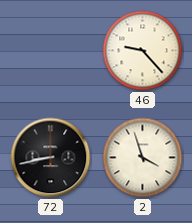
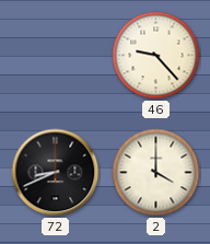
72: 8:43 -> 8:41
2: 3:57 -> 4:00
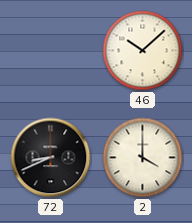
46: 9:23 -> 10:08
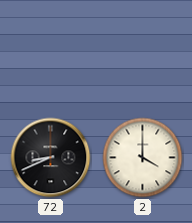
46: 10:08 -> none
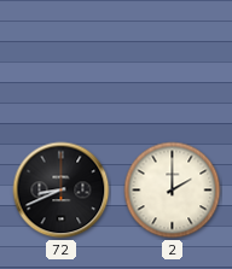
2: 4:00 -> 2:00
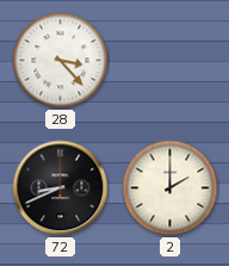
28: none -> 3:23
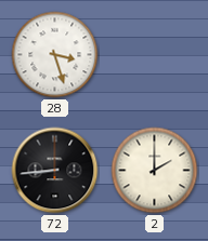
28: 3:23 -> 3:27
72: 8:41 -> 8:44
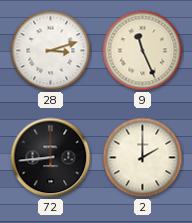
28: 3:27 -> 3:12
9: none -> 11:26
